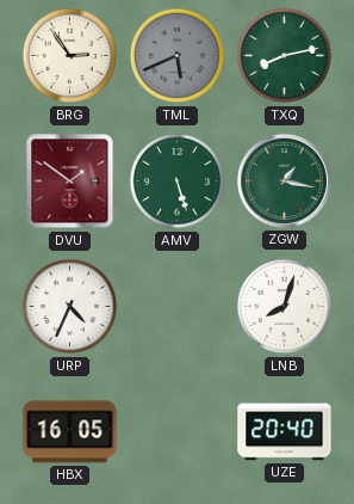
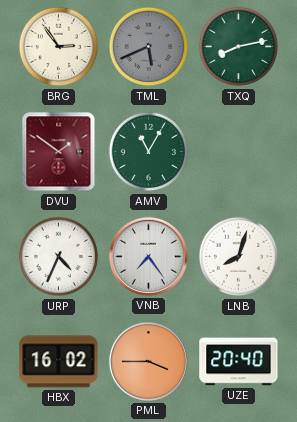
AMV: 5:27 -> 11:05
ZGW: 1:17 -> none
VNB: none -> 7:24
HBX: 16:05 -> 16:02
PML: none -> 3:45
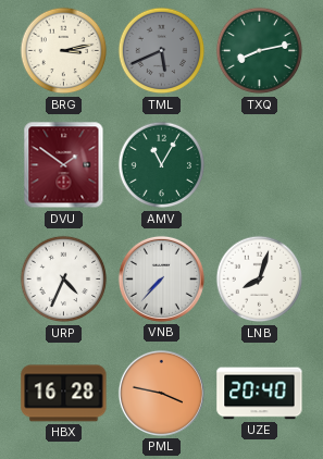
BRG: 2:54 -> 3:13
VNB: 7:24 -> 7:37
HBX: 16:02 -> 16:28
PML: 3:45 -> 3:47
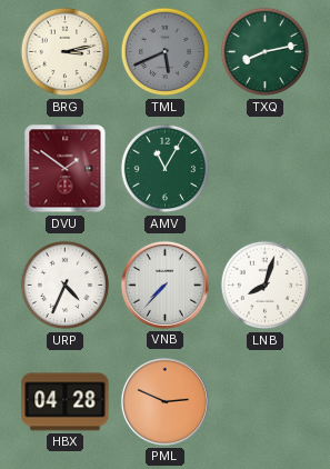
HBX: 16:28 -> 04:28
PML: 3:47 -> 2:49
UZE: 20:40 -> none
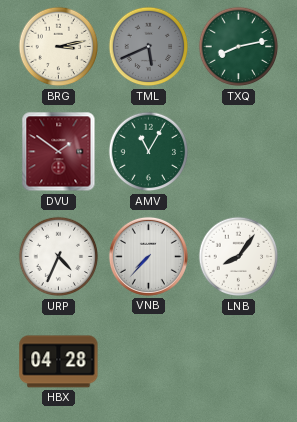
LNB: 8:03 -> 8:06
PML: 2:49 -> none
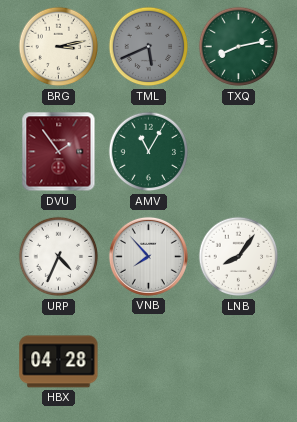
DVU: 1:51 -> 1:54
VNB: 7:37 -> 7:53
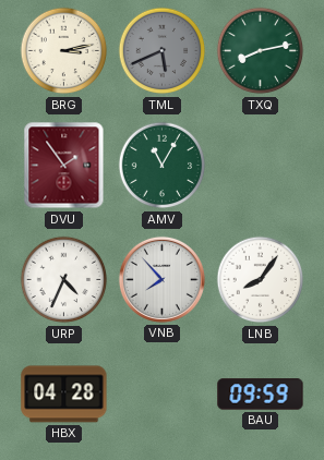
BAU: none -> 09:59
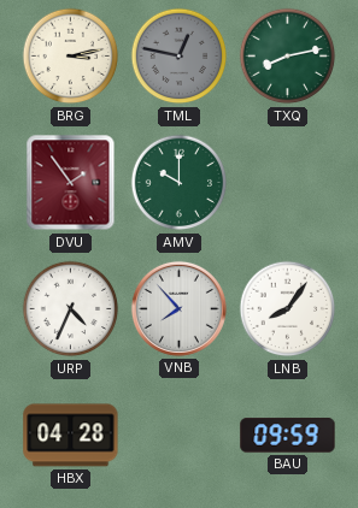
TML: 5:41 -> 12:47
AMV: 11:05 -> 10:00
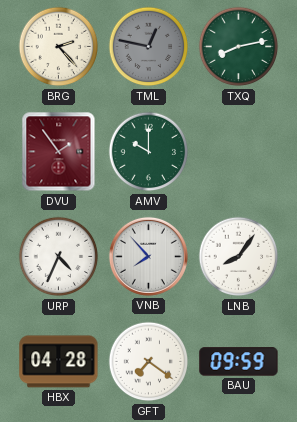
BRG: 3:13 -> 2:23
GFT: none -> 7:21
